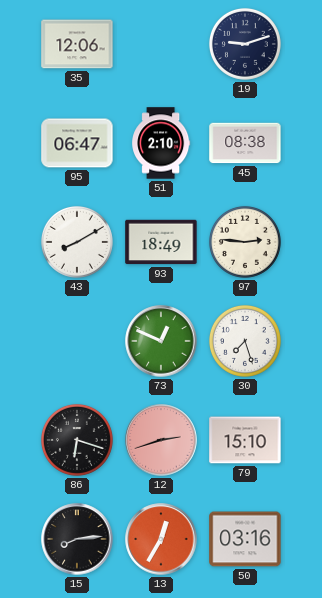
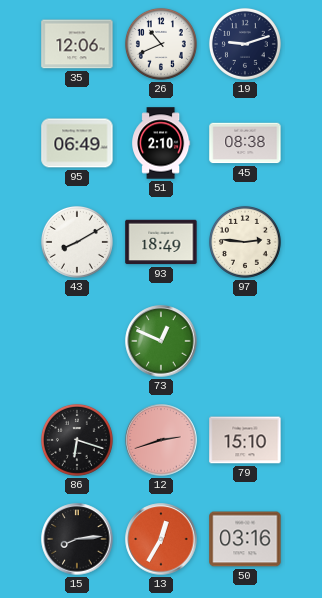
26: none -> 10:41
95: 06:47 -> 06:49
30: 7:27 -> none
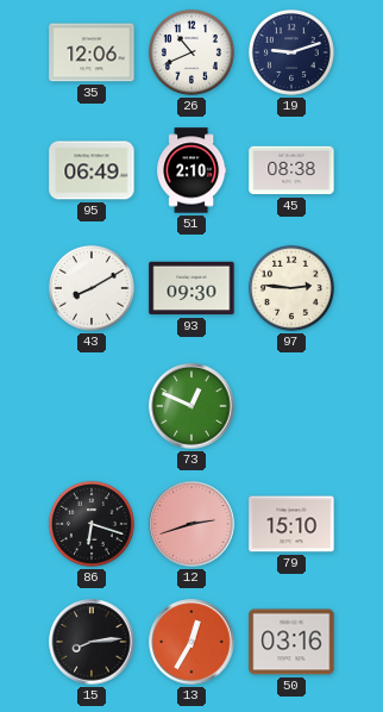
93: 18:49 -> 09:30
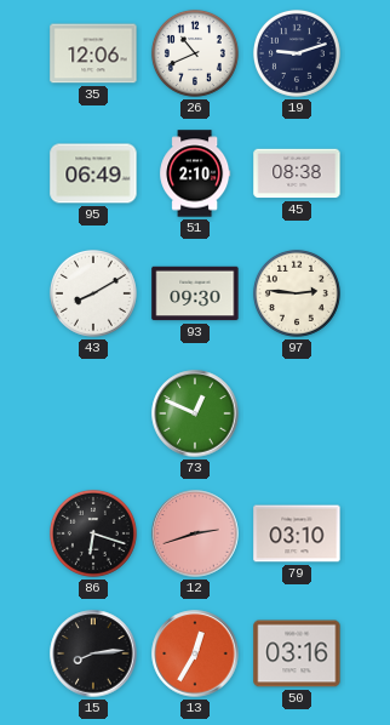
79: 15:10 -> 03:10
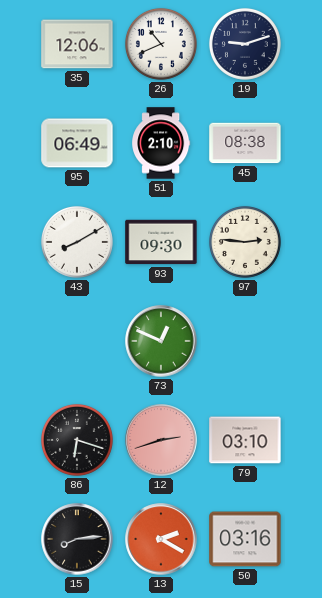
13: 12:35 -> 2:20
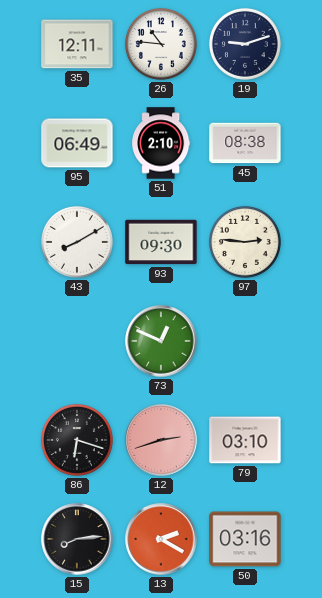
35: 12:06 -> 12:11
26: 10:41 -> 10:46
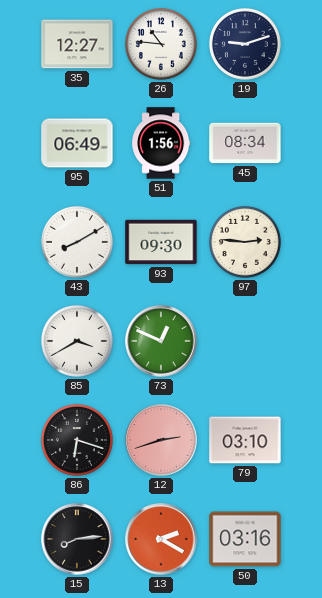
35: 12:11 -> 12:27
51: 2:10 -> 1:56
45: 08:38 -> 08:34
85: none -> 3:40
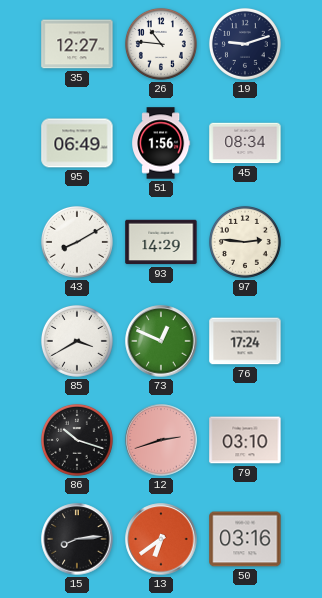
93: 09:30 -> 14:29
76: none -> 17:24
86: 6:18 -> 10:18
13: 2:20 -> 6:39
